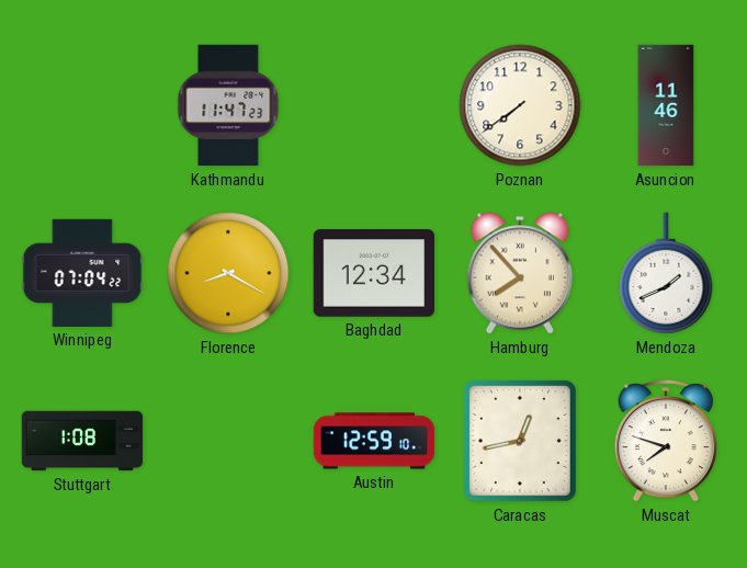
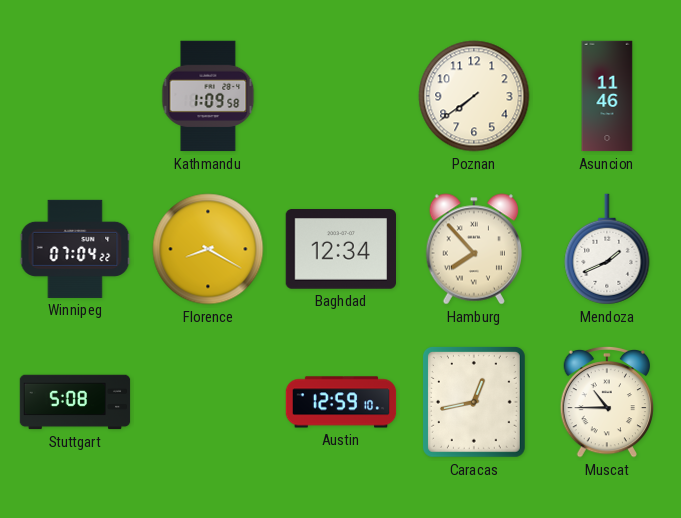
Kathmandu: 11:47 -> 1:09
Stuttgart: 1:08 -> 5:08
Muscat: 7:48 -> 10:45
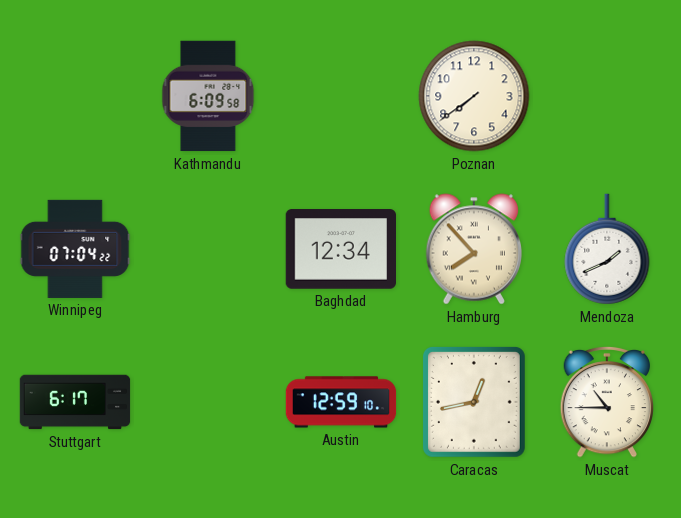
Kathmandu: 1:09 -> 6:09
Asuncion: 11:46 -> none
Florence: 8:20 -> none
Stuttgart: 5:08 -> 6:17
